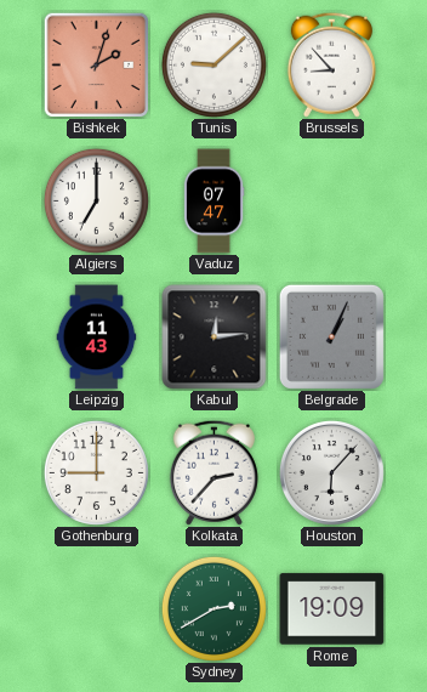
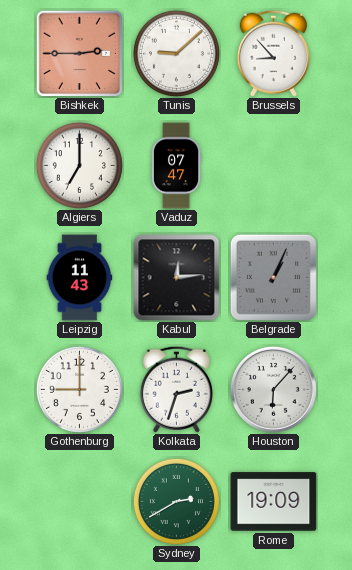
Bishkek: 2:03 -> 2:45
Kolkata: 2:37 -> 2:33
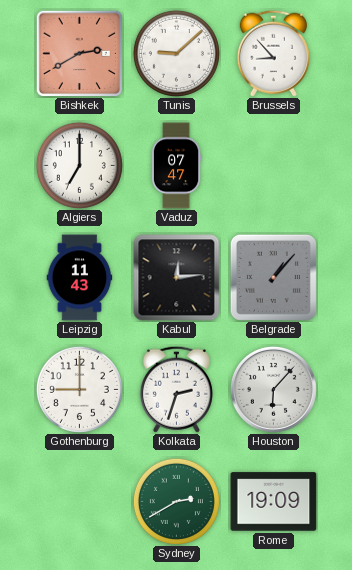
Bishkek: 2:45 -> 2:40
Belgrade: 1:04 -> 1:07
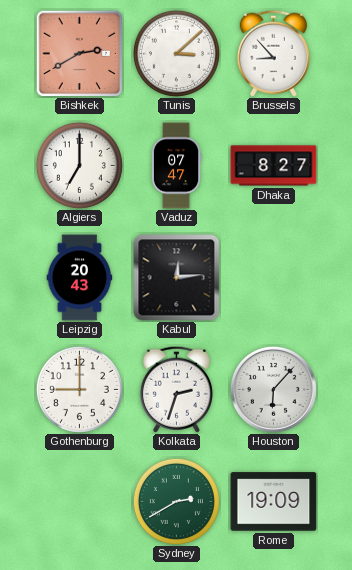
Tunis: 9:08 -> 3:08
Dhaka: none -> 8:27
Leipzig: 11:43 -> 20:43
Belgrade: 1:07 -> none
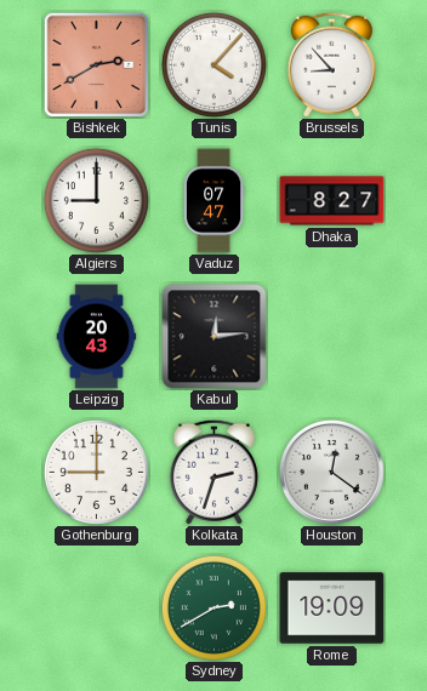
Tunis: 3:08 -> 4:07
Algiers: 7:00 -> 9:00
Houston: 6:07 -> 12:21
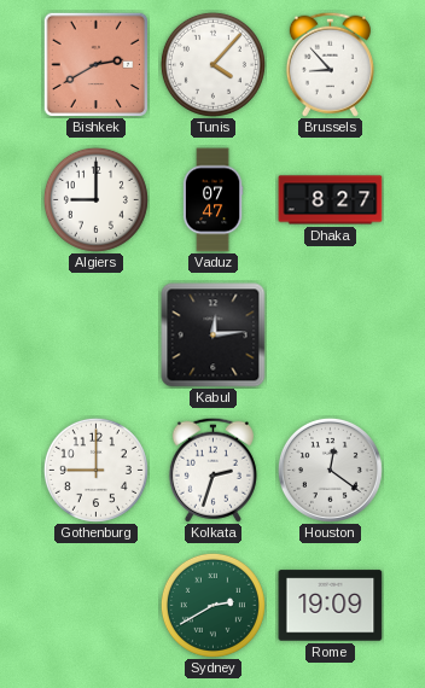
Leipzig: 20:43 -> none
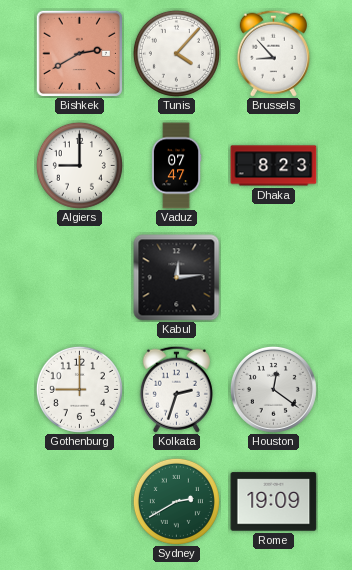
Dhaka: 8:27 -> 8:23
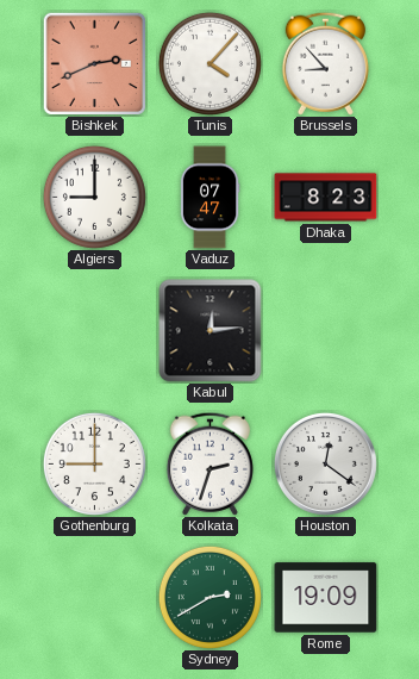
Bishkek: 2:40 -> 2:41
